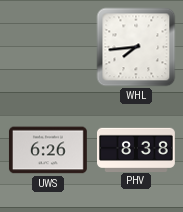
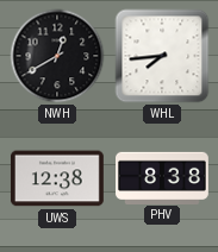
NWH: none -> 12:40
UWS: 6:26 -> 12:38
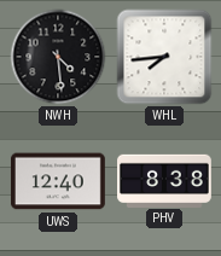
NWH: 12:40 -> 4:29
UWS: 12:38 -> 12:40
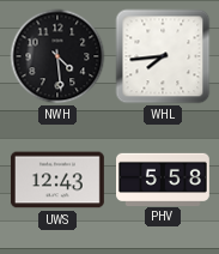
UWS: 12:40 -> 12:43
PHV: 8:38 -> 5:58
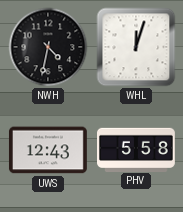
NWH: 4:29 -> 4:32
WHL: 7:44 -> 12:03
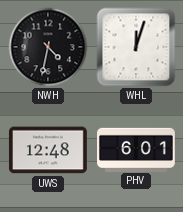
UWS: 12:43 -> 12:48
PHV: 5:58 -> 6:01
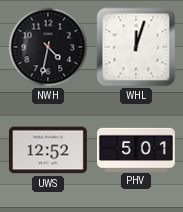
UWS: 12:48 -> 12:52
PHV: 6:01 -> 5:01
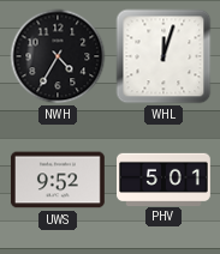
NWH: 4:32 -> 4:35
UWS: 12:52 -> 9:52
